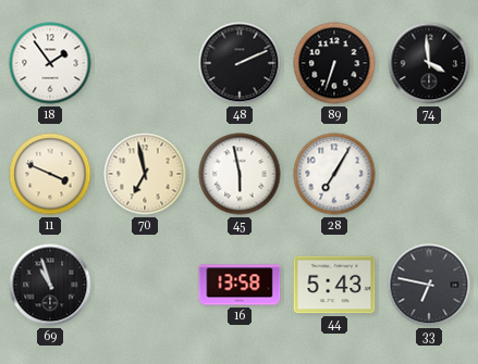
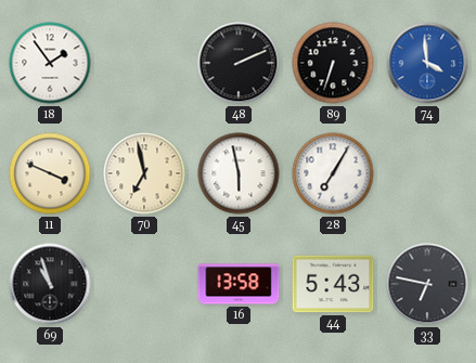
74 dial: black -> blue
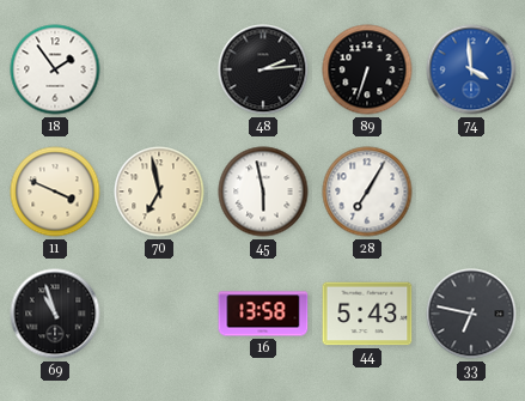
48: 2:11 -> 2:14
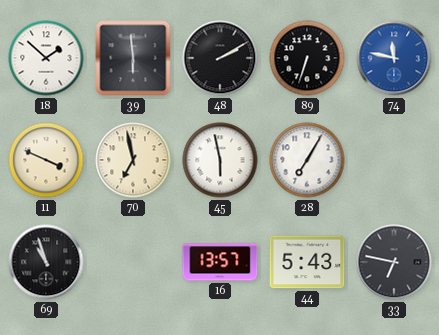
18: 1:54 -> 1:52
39: none -> 5:59
48: 2:14 -> 2:10
74: 3:59 -> 11:47
16: 13:58 -> 13:57
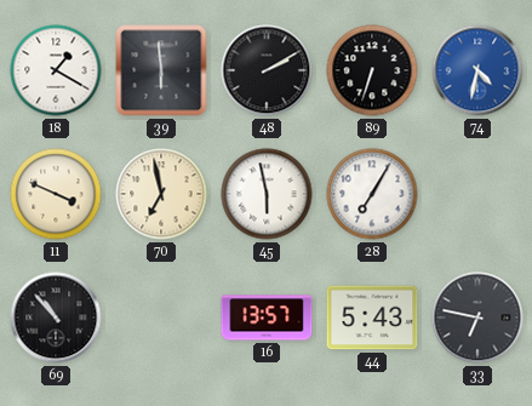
18: 1:52 -> 1:20
74: 11:47 -> 4:32
69: 10:57 -> 10:53
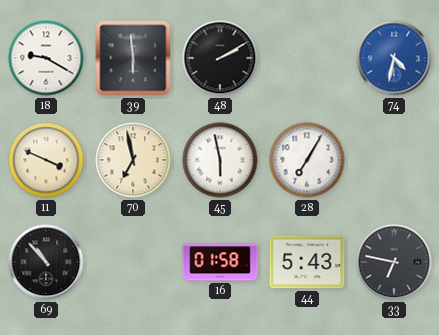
18: 1:20 -> 9:20
89: 6:33 -> none
16: 13:57 -> 01:58
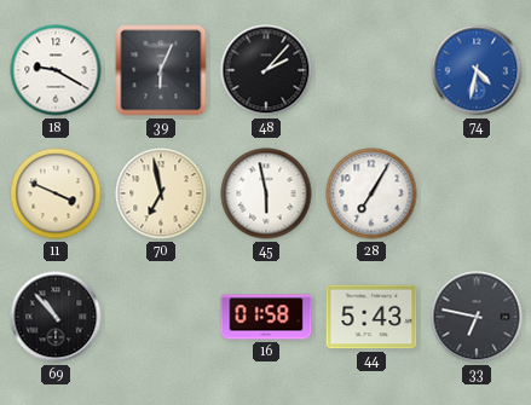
39: 5:59 -> 6:04
48: 2:10 -> 2:07
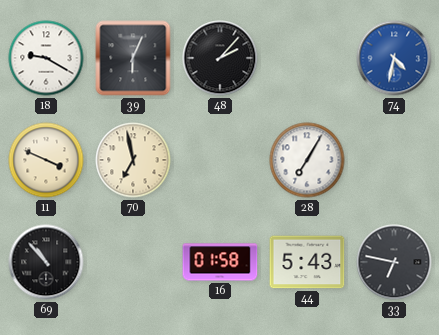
45: 5:58 -> none
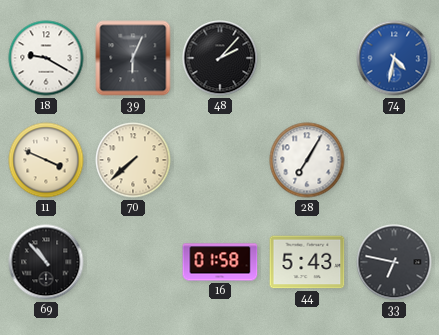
70: 6:58 -> 7:38
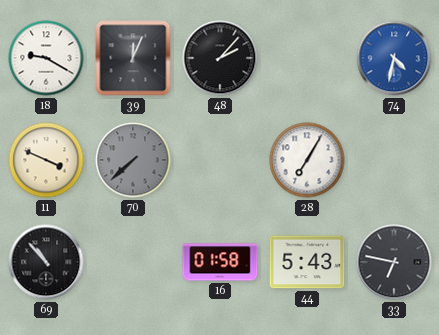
39: 6:04 -> 12:04
70 dial: cream -> grey
